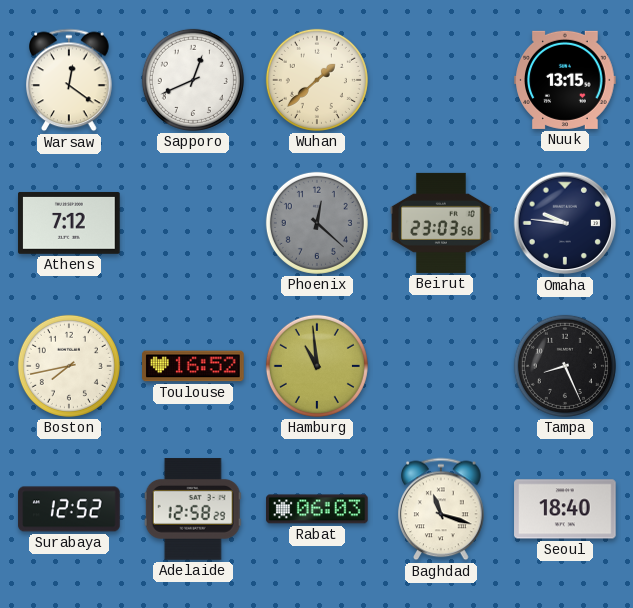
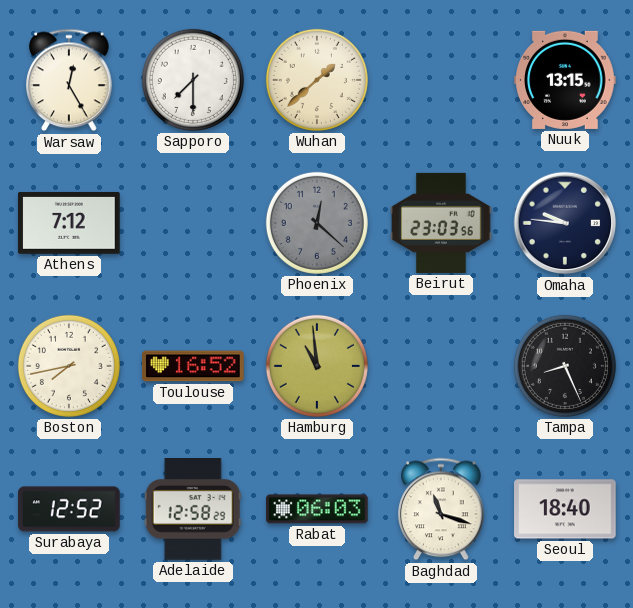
Warsaw: 12:21 -> 12:25
Sapporo: 12:41 -> 7:30
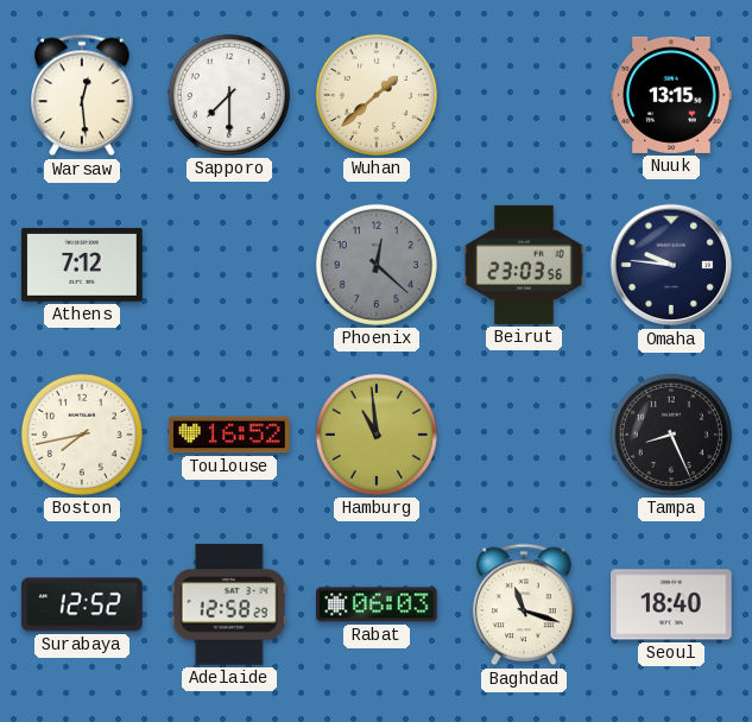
Warsaw: 12:25 -> 12:29
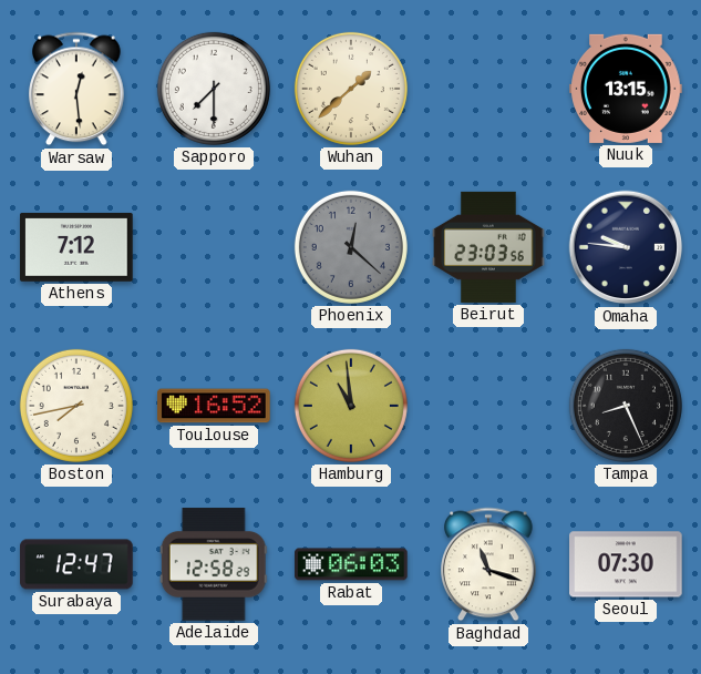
Surabaya: 12:52 -> 12:47
Seoul: 18:40 -> 07:30
